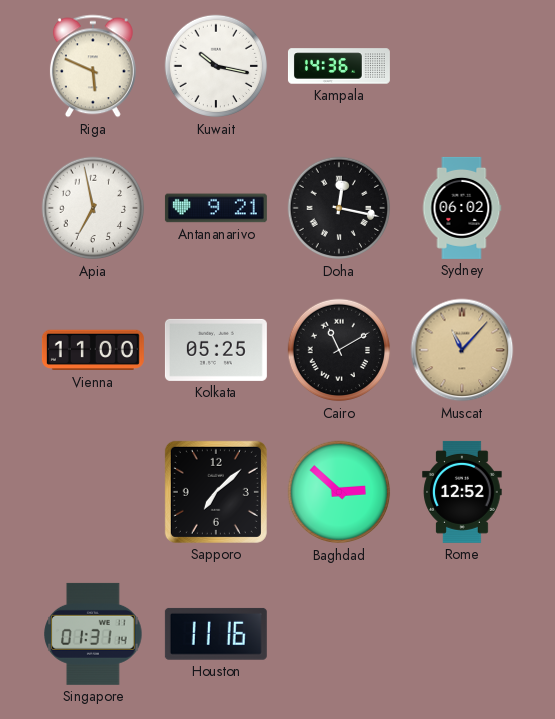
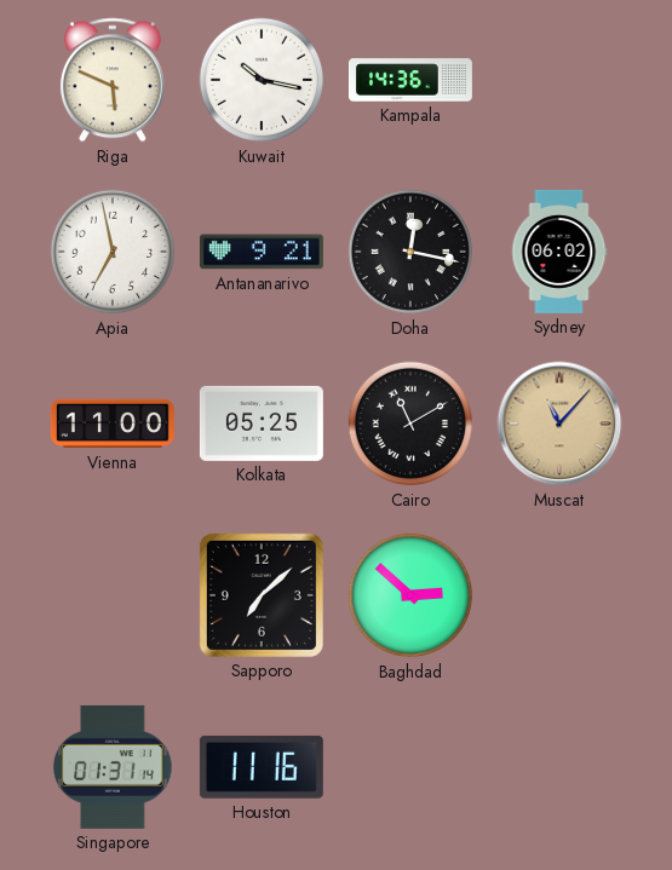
Rome: 12:52 -> none
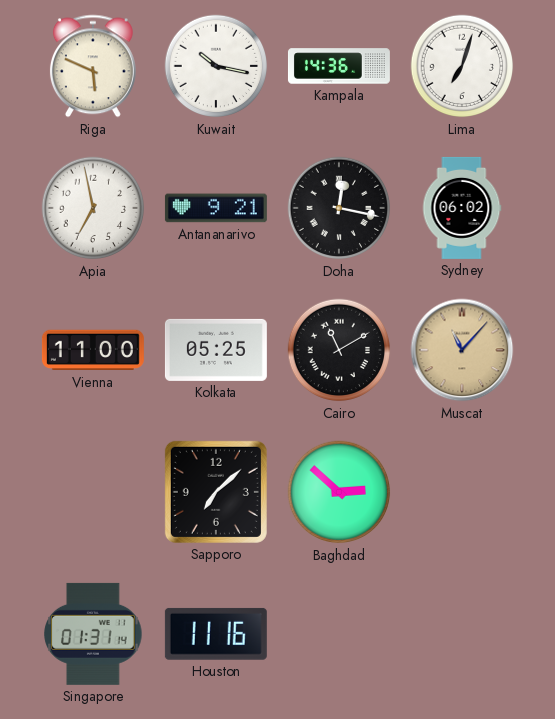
Lima: none -> 7:03
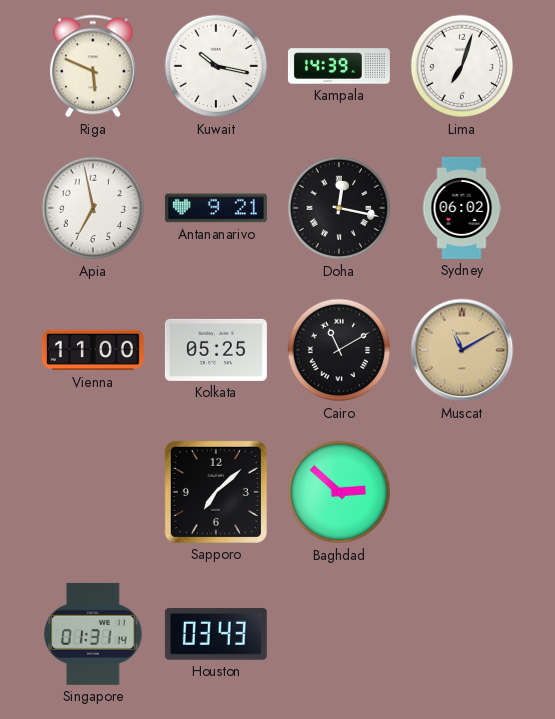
Kampala: 14:36 -> 14:39
Muscat: 11:07 -> 11:10
Houston: 11:16 -> 03:43
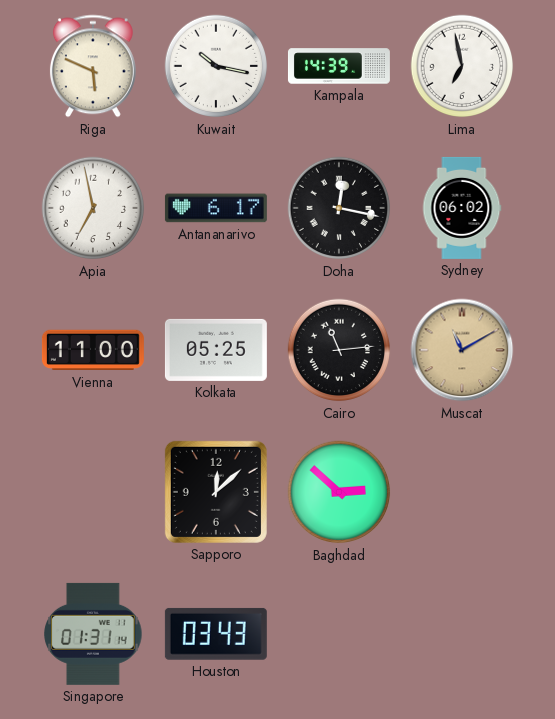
Lima: 7:03 -> 6:58
Antananarivo: 9:21 -> 6:17
Cairo: 11:10 -> 11:14
Sapporo: 7:08 -> 12:08
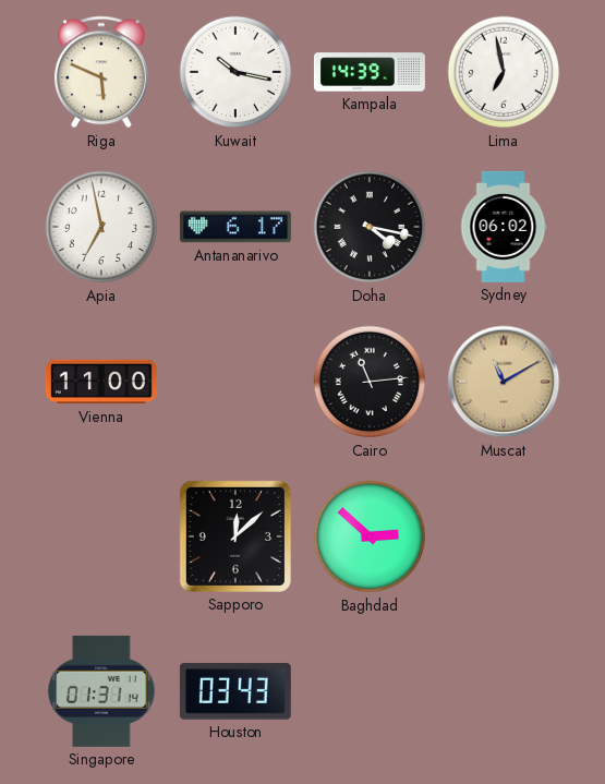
Doha: 12:17 -> 4:17
Kolkata: 05:25 -> none
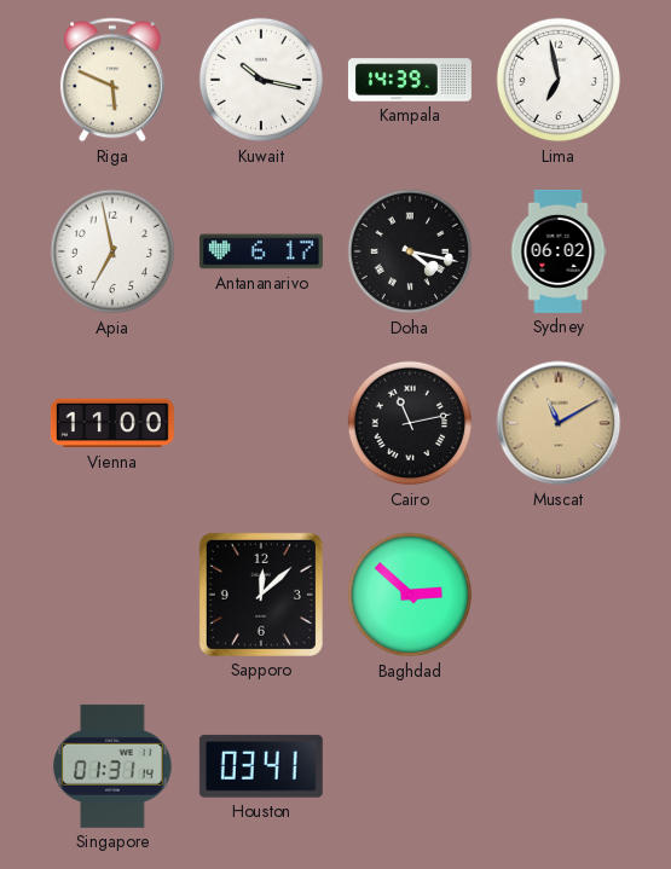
Cairo: 11:14 -> 11:13
Houston: 03:43 -> 03:41
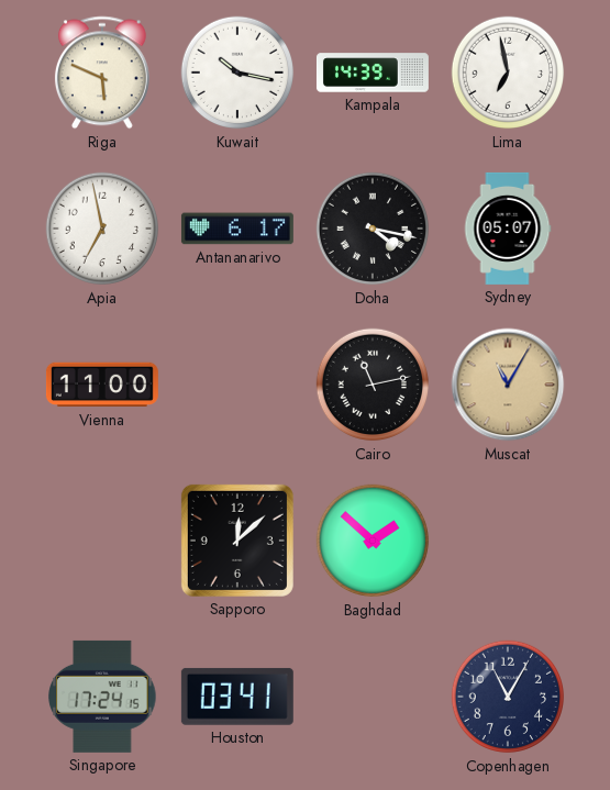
Sydney: 06:02 -> 05:07
Muscat: 11:10 -> 11:05
Baghdad: 2:52 -> 1:52
Singapore: 01:31 -> 17:24
Copenhagen: none -> 11:05
